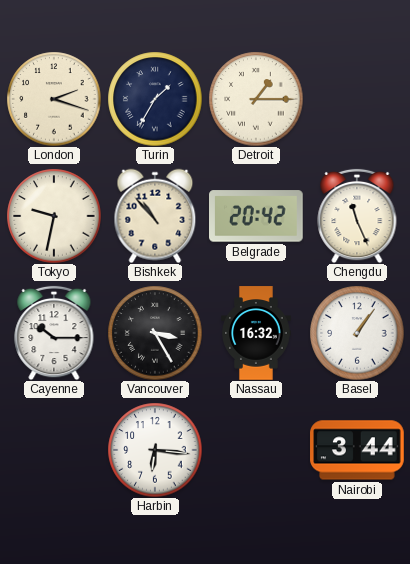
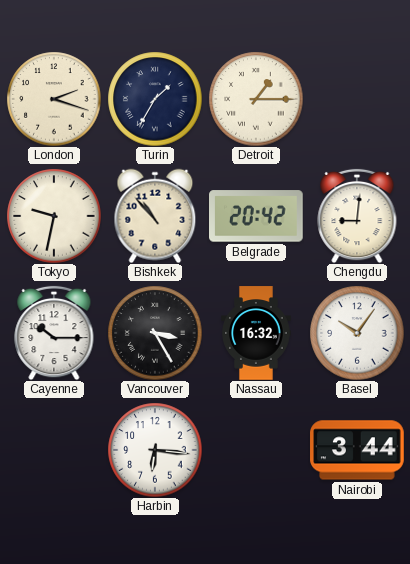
Chengdu: 11:26 -> 9:01
Basel: 1:06 -> 10:06
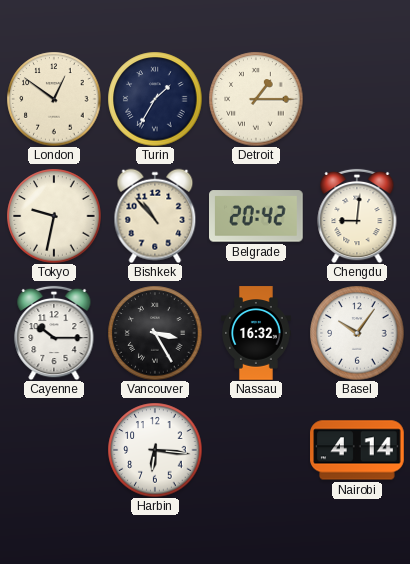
London: 2:18 -> 12:51
Nairobi: 3:44 -> 4:14
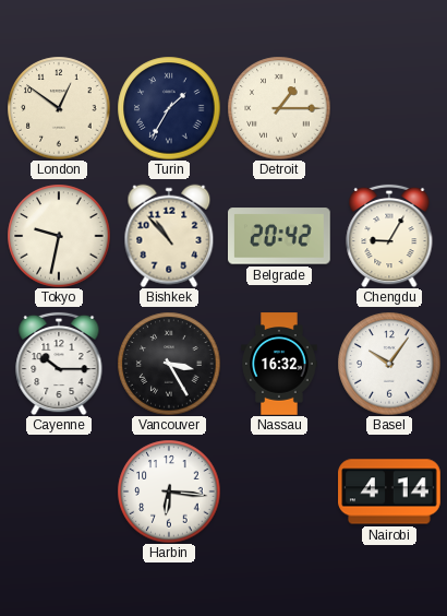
Chengdu: 9:01 -> 9:05
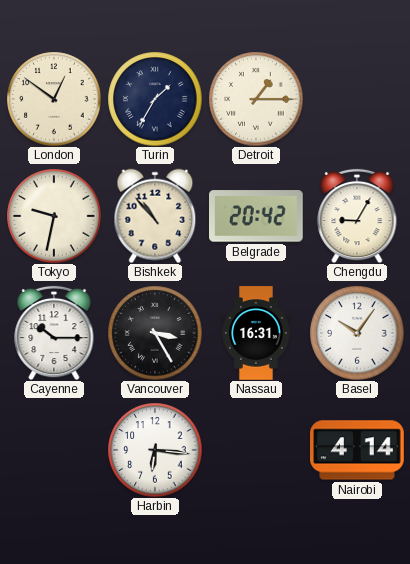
Nassau: 16:32 -> 16:31
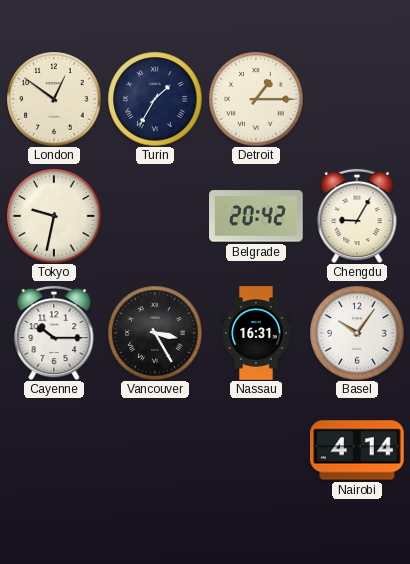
Bishkek: 10:53 -> none
Harbin: 6:16 -> none
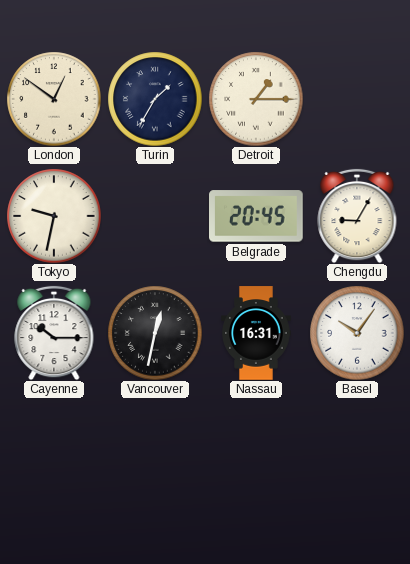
Belgrade: 20:42 -> 20:45
Vancouver: 3:25 -> 12:32
Nairobi: 4:14 -> none
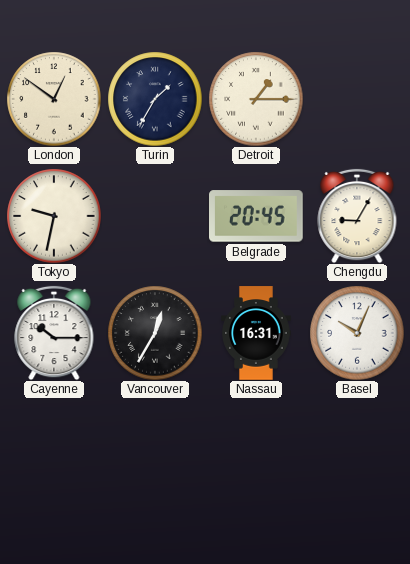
Vancouver: 12:32 -> 12:35
Basel: 10:06 -> 10:04
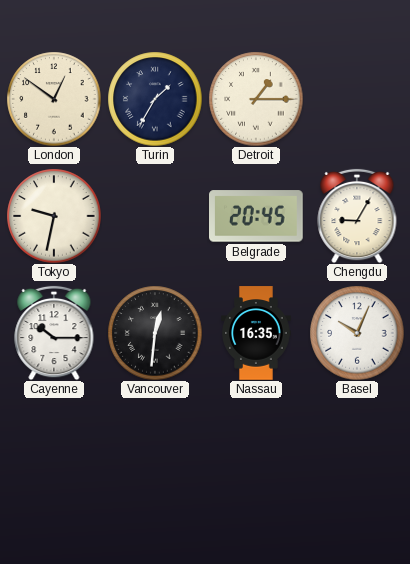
Vancouver: 12:35 -> 12:31
Nassau: 16:31 -> 16:35
